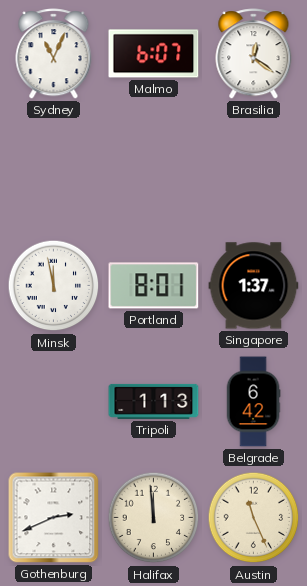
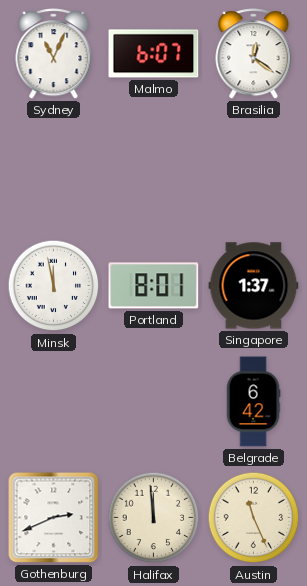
Tripoli: 1:13 -> none
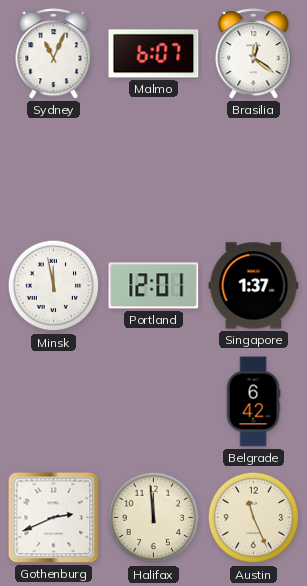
Portland: 8:01 -> 12:01
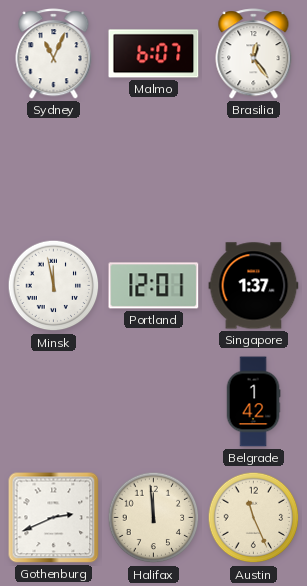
Brasilia: 12:21 -> 12:24
Belgrade: 6:42 -> 1:42
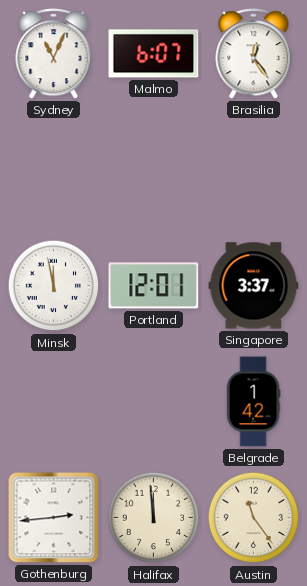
Singapore: 1:37 -> 3:37
Gothenburg: 2:41 -> 2:44
Austin: 11:26 -> 11:24
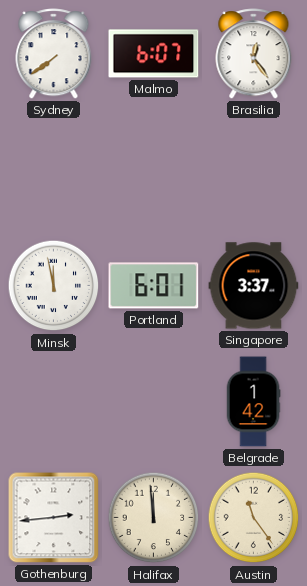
Sydney: 11:04 -> 7:39
Portland: 12:01 -> 6:01
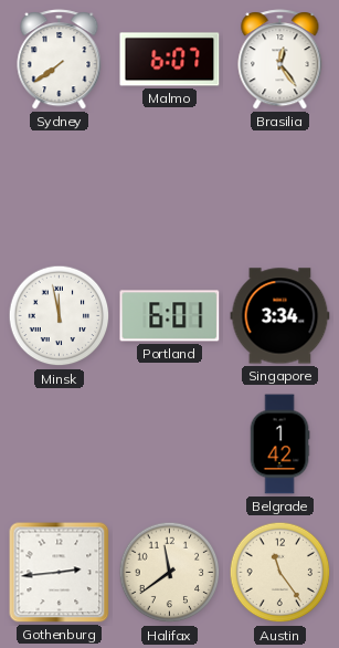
Singapore: 3:37 -> 3:34
Halifax: 11:59 -> 11:39
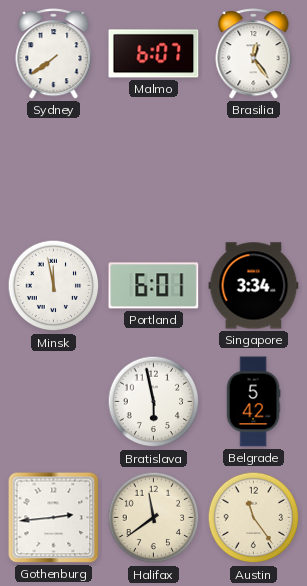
Bratislava: none -> 5:58
Belgrade: 1:42 -> 5:42
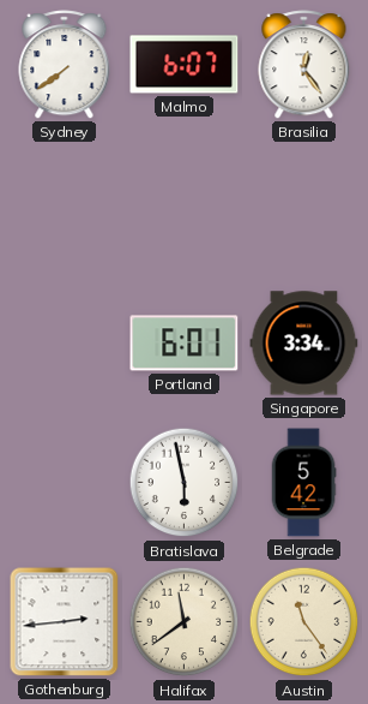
Minsk: 11:58 -> none
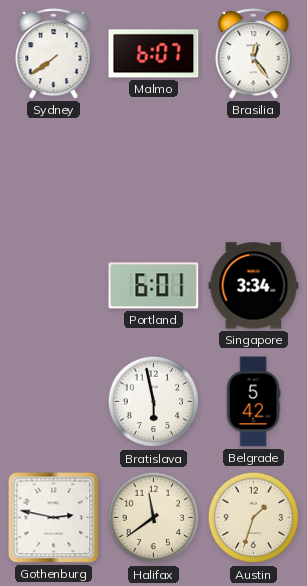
Gothenburg: 2:44 -> 2:47
Austin: 11:24 -> 1:33
